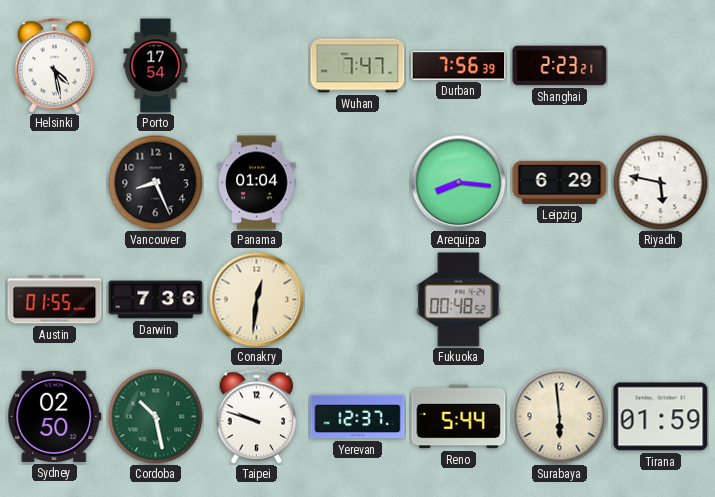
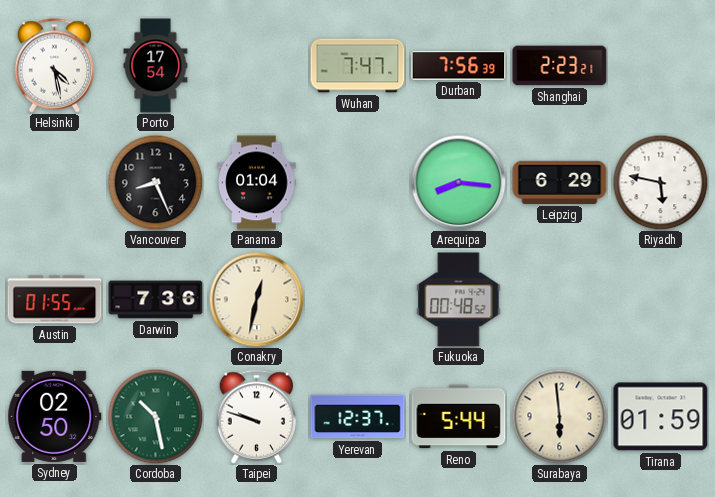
Conakry: 12:31 -> 12:32
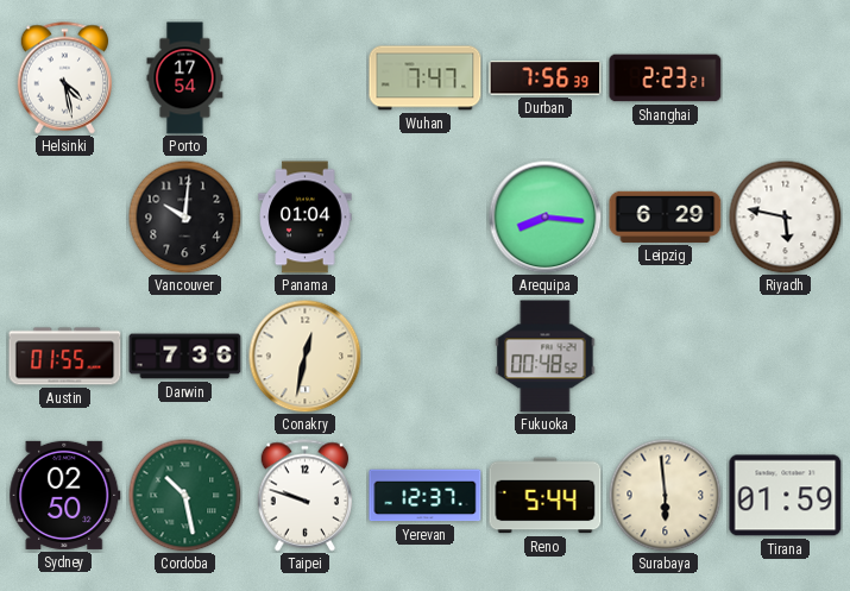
Vancouver: 8:26 -> 10:01
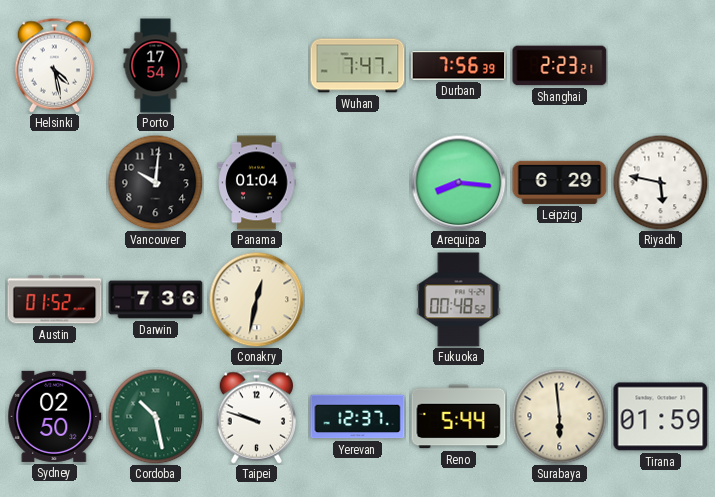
Austin: 01:55 -> 01:52
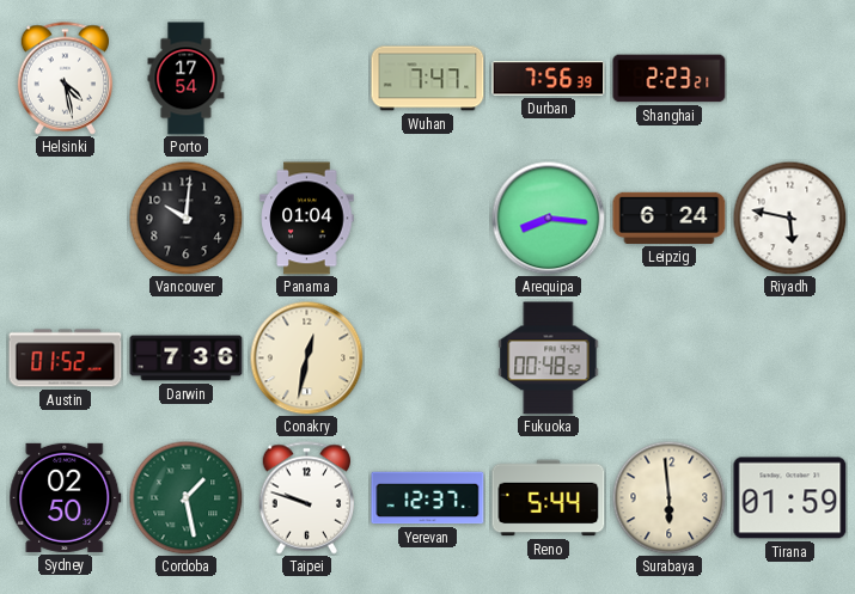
Leipzig: 6:29 -> 6:24
Cordoba: 10:28 -> 1:28
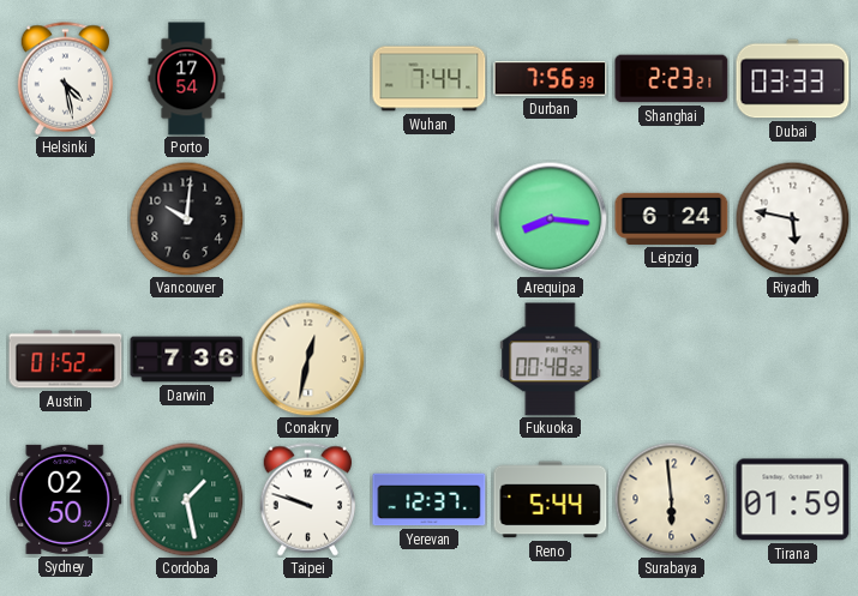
Wuhan: 7:47 -> 7:44
Dubai: none -> 03:33
Panama: 01:04 -> none
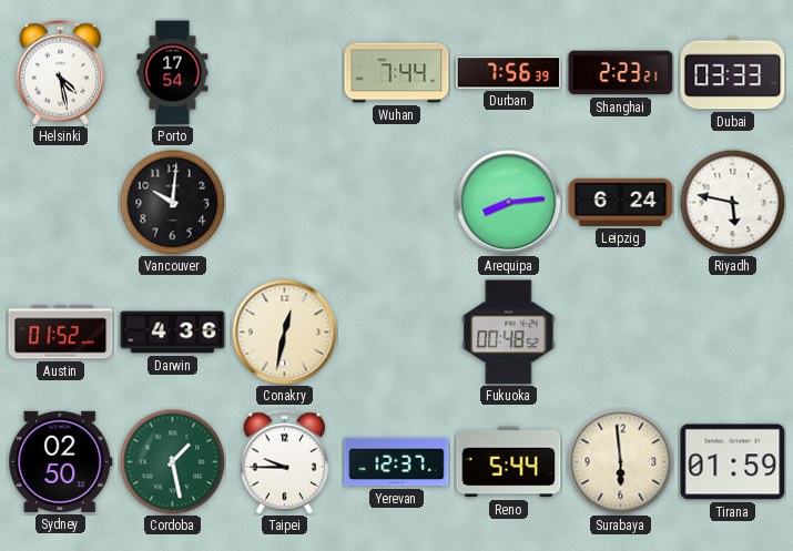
Arequipa: 8:16 -> 8:14
Darwin: 7:36 -> 4:36
Taipei: 9:48 -> 9:45
